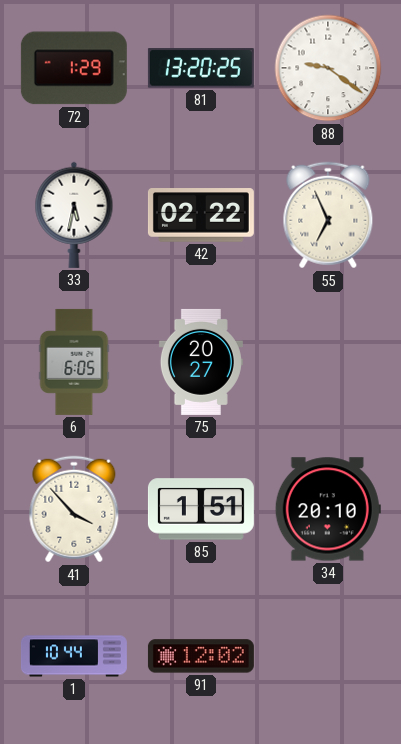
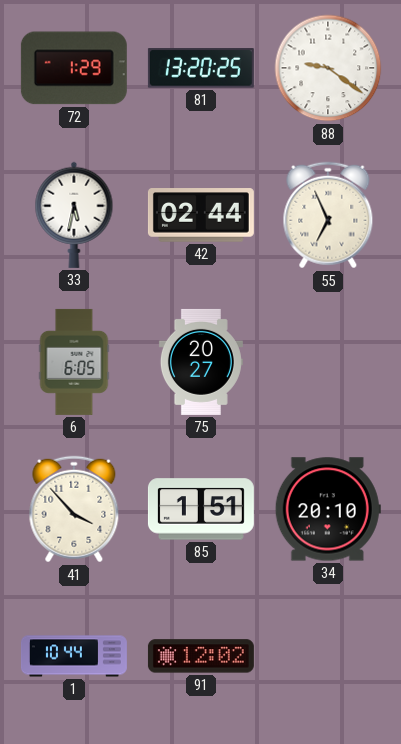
42: 02:22 -> 02:44
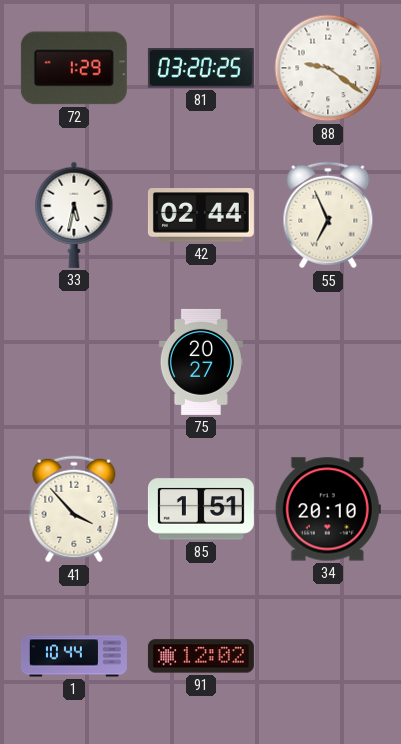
81: 13:20 -> 03:20
6: 6:05 -> none
